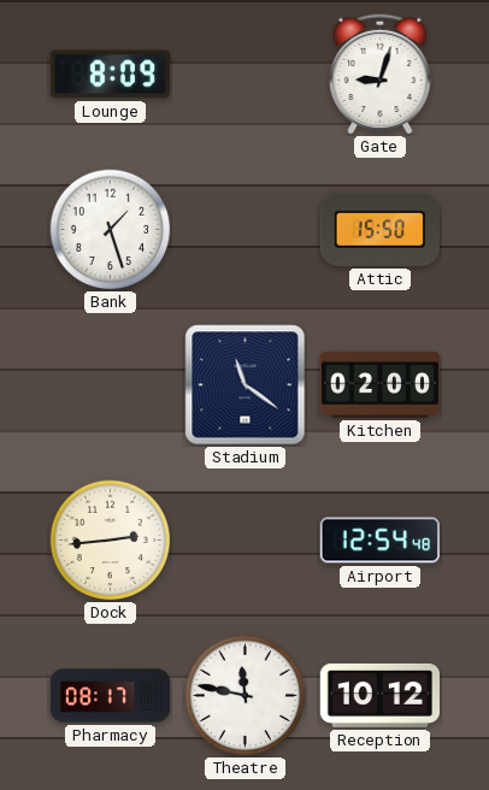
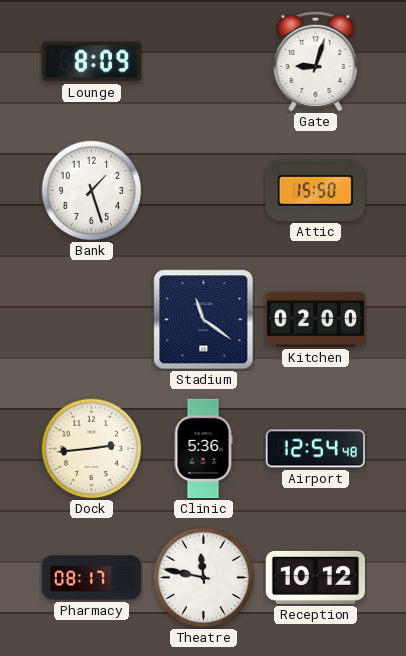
Clinic: none -> 5:36
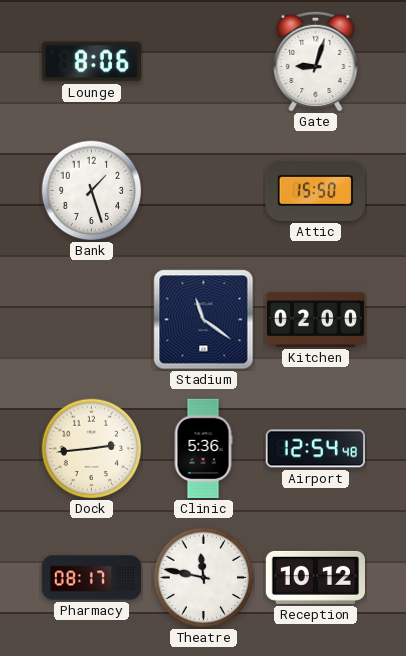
Lounge: 8:09 -> 8:06
